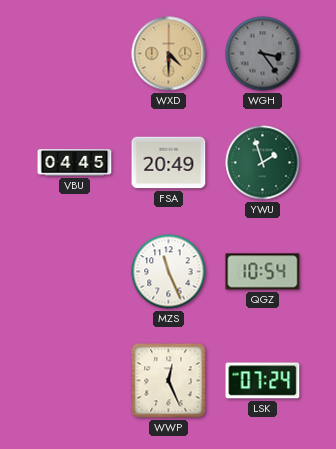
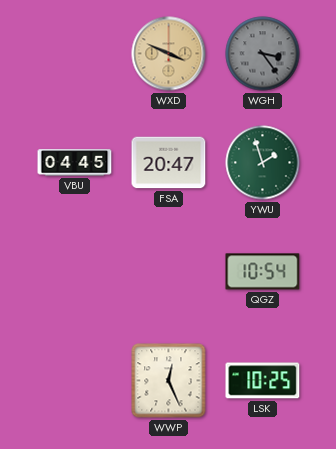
WXD: 4:30 -> 3:49
FSA: 20:49 -> 20:47
MZS: 11:26 -> none
LSK: 07:24 -> 10:25
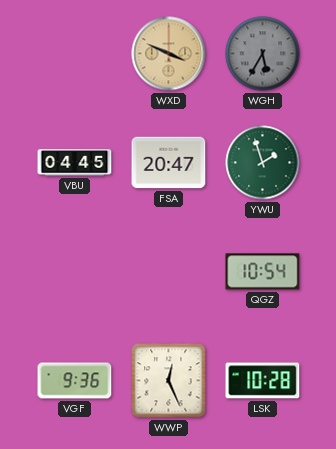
WGH: 3:24 -> 5:35
VGF: none -> 9:36
LSK: 10:25 -> 10:28
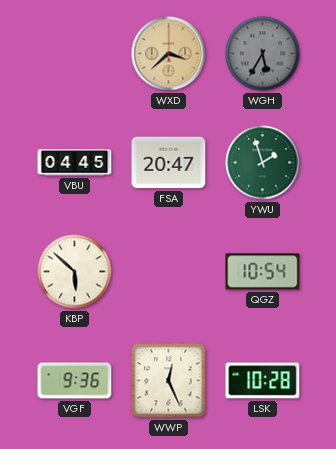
WXD: 3:49 -> 3:38
KBP: none -> 5:52
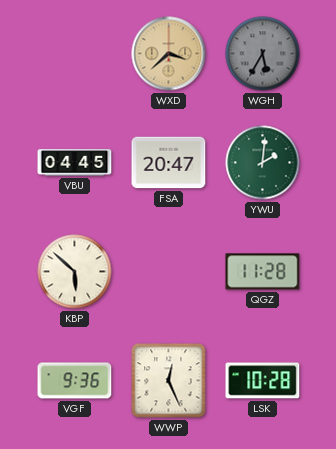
YWU: 1:57 -> 2:01
QGZ: 10:54 -> 11:28
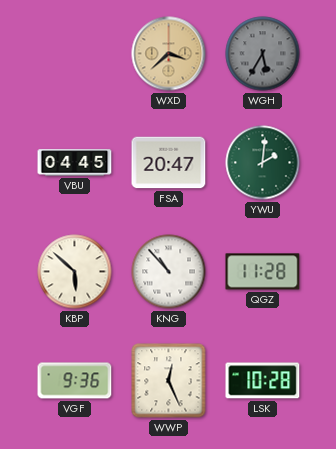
KNG: none -> 10:53
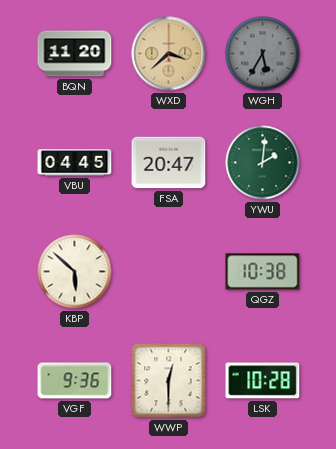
BQN: none -> 11:20
KNG: 10:53 -> none
QGZ: 11:28 -> 10:38
WWP: 12:26 -> 12:30
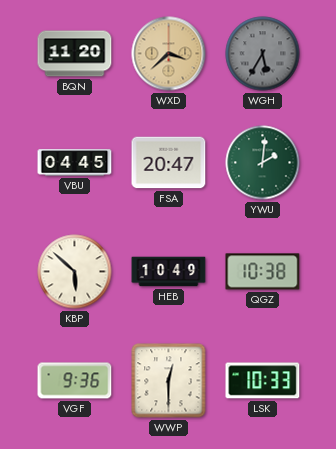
HEB: none -> 10:49
LSK: 10:28 -> 10:33
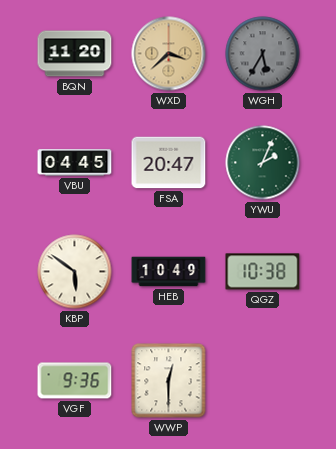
YWU: 2:01 -> 2:04
KBP: 5:52 -> 5:51
LSK: 10:33 -> none
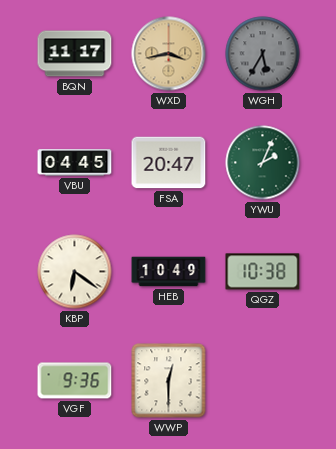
BQN: 11:20 -> 11:17
WXD: 3:38 -> 3:43
KBP: 5:51 -> 6:21
